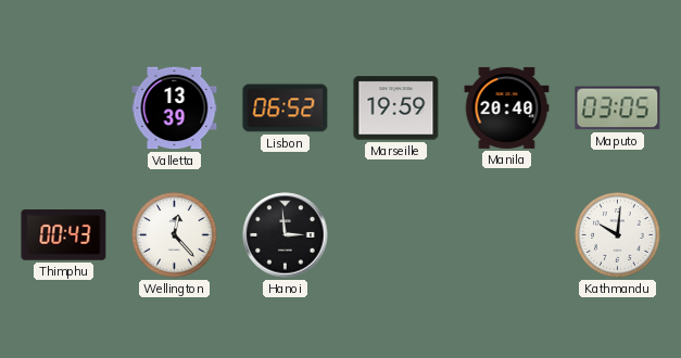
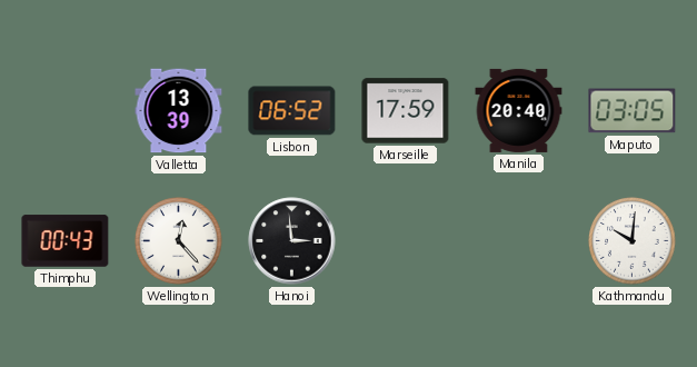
Marseille: 19:59 -> 17:59
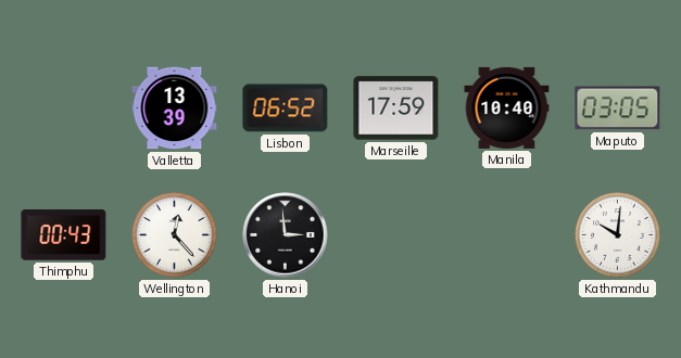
Manila: 20:40 -> 10:40
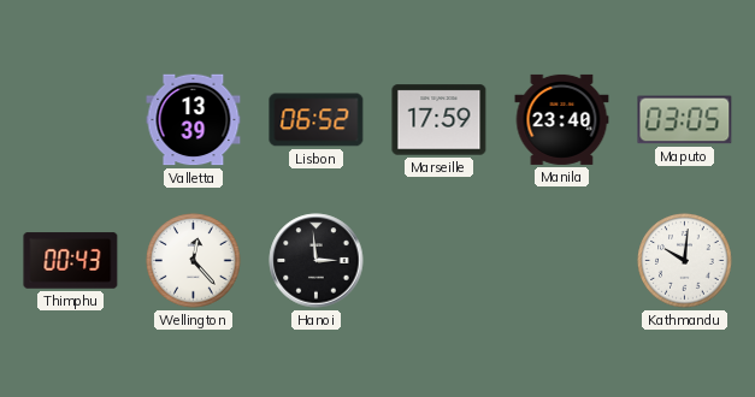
Manila: 10:40 -> 23:40
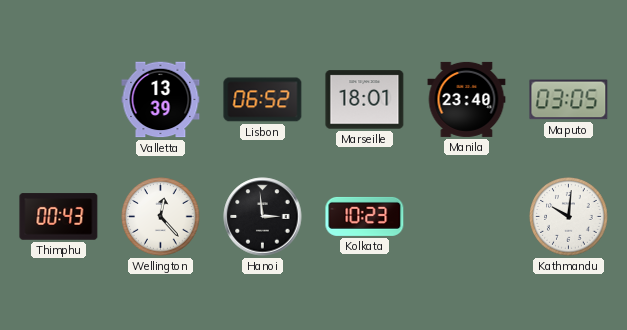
Marseille: 17:59 -> 18:01
Kolkata: none -> 10:23
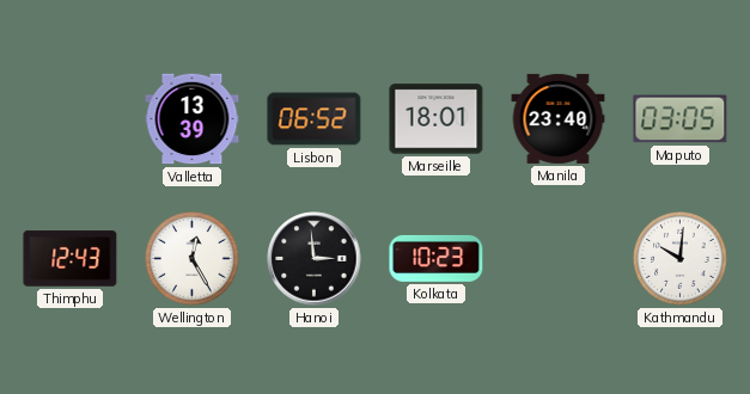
Thimphu: 00:43 -> 12:43
Wellington: 12:23 -> 12:25
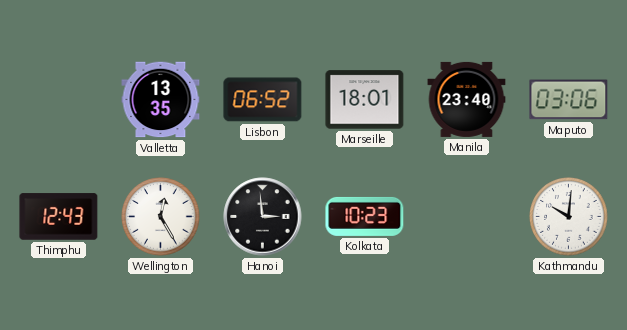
Valletta: 13:39 -> 13:35
Maputo: 03:05 -> 03:06
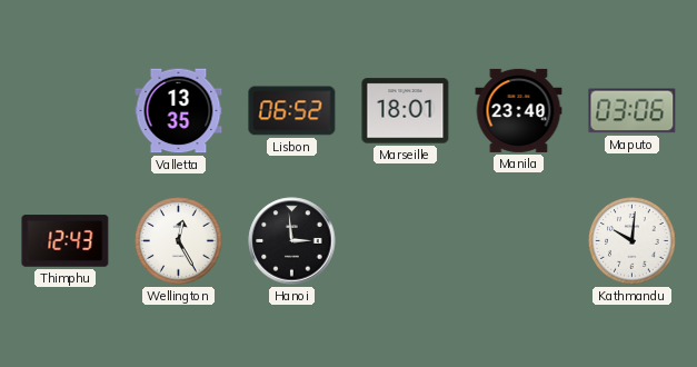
Kolkata: 10:23 -> none
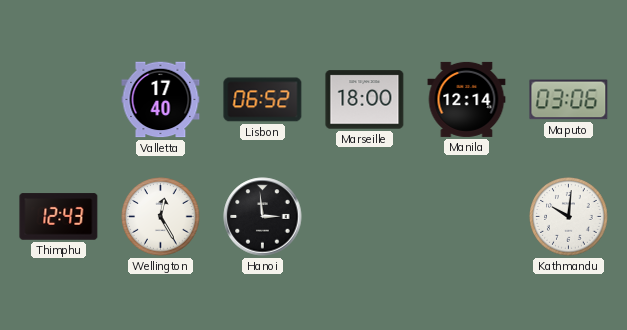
Valletta: 13:35 -> 17:40
Marseille: 18:01 -> 18:00
Manila: 23:40 -> 12:14
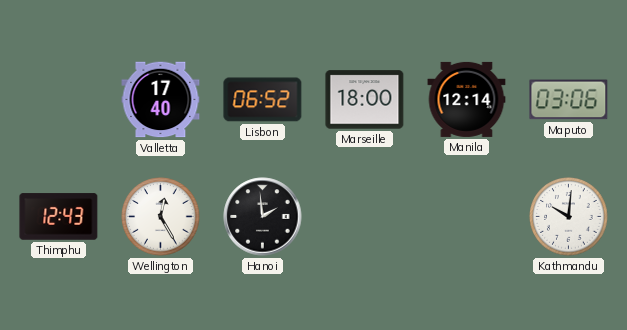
Hanoi: 2:59 -> 1:59
